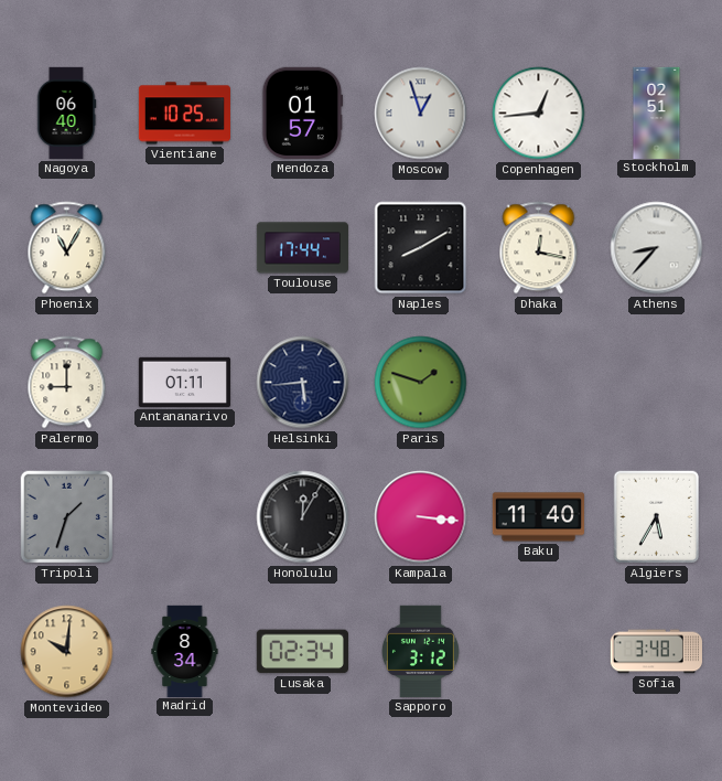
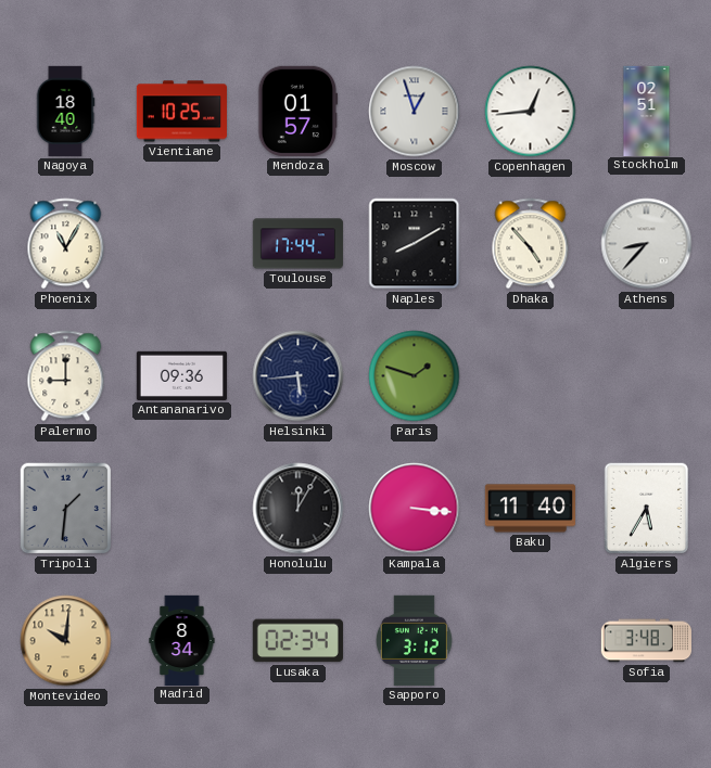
Nagoya: 06:40 -> 18:40
Dhaka: 12:17 -> 4:53
Antananarivo: 01:11 -> 09:36
Tripoli: 1:33 -> 1:31
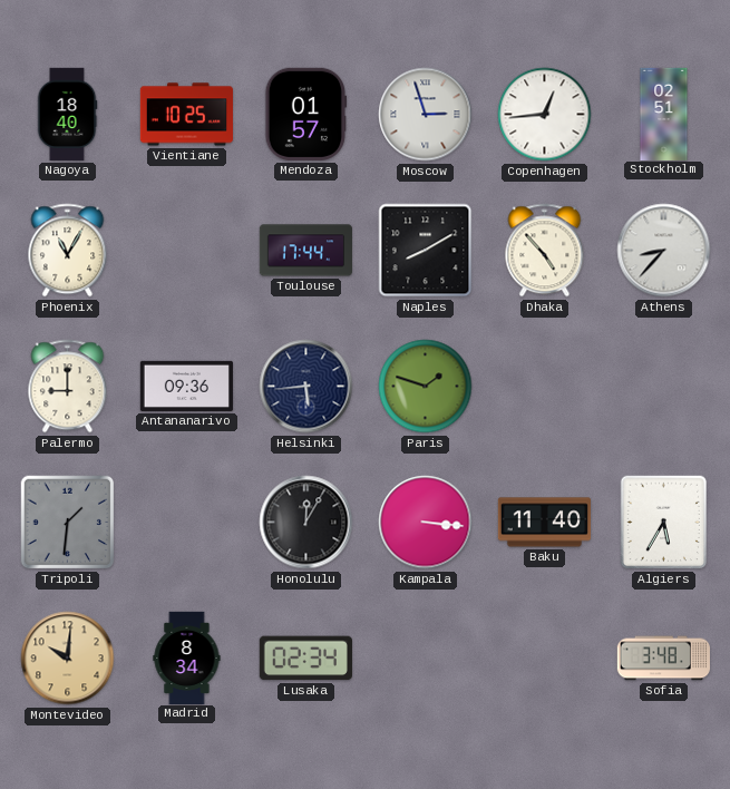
Moscow: 12:57 -> 2:57
Sapporo: 3:12 -> none
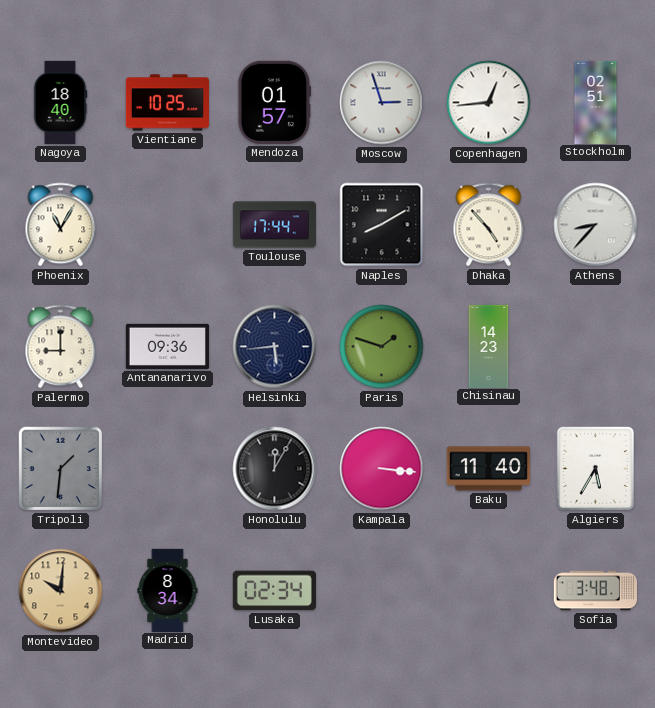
Chisinau: none -> 14:23
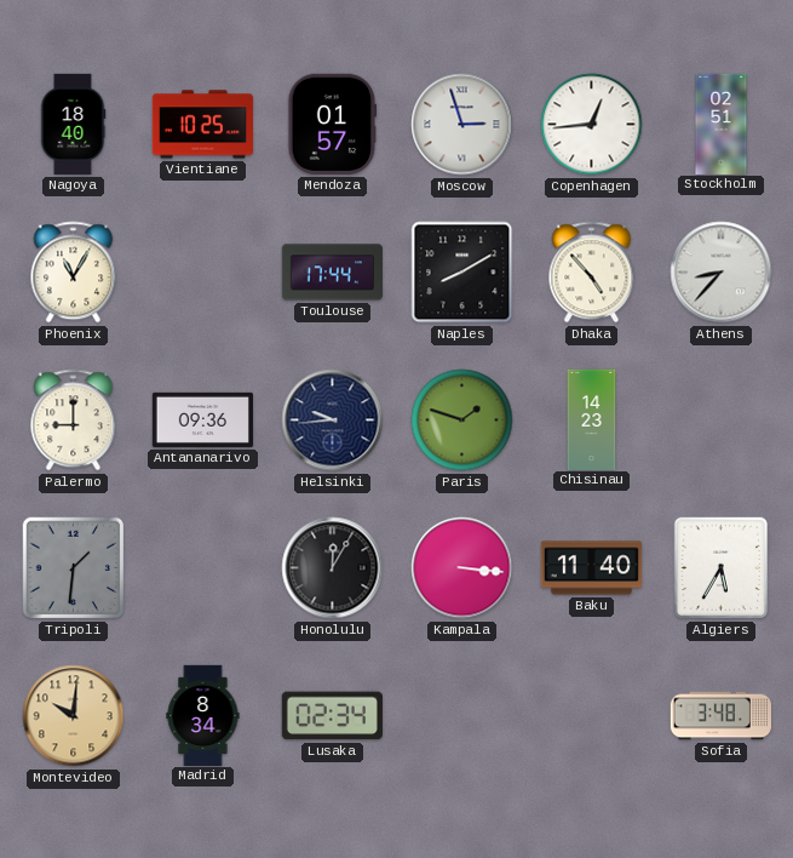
Helsinki: 5:44 -> 9:44
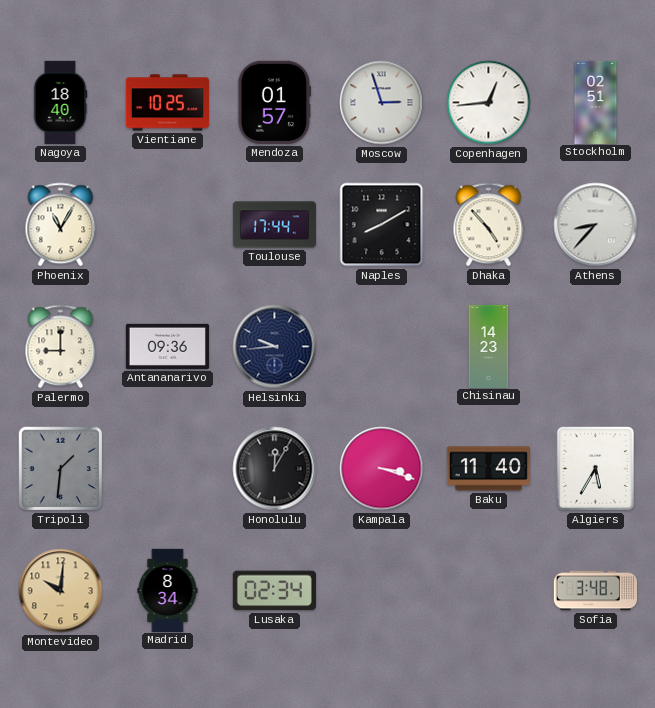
Paris: 1:48 -> none
Kampala: 3:16 -> 3:18
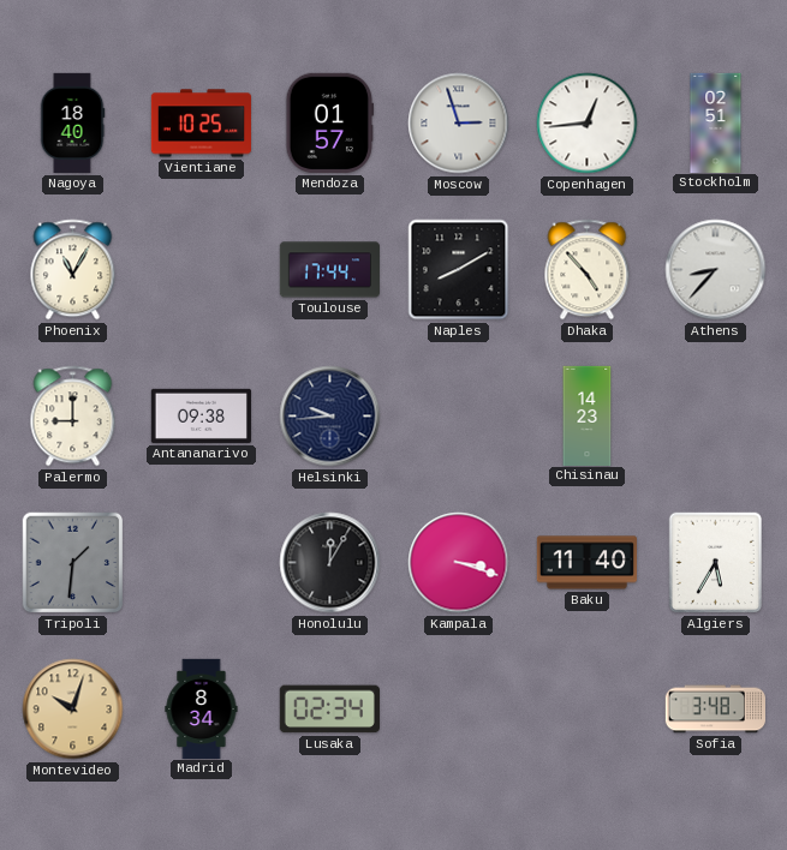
Antananarivo: 09:36 -> 09:38
Montevideo: 10:01 -> 10:03
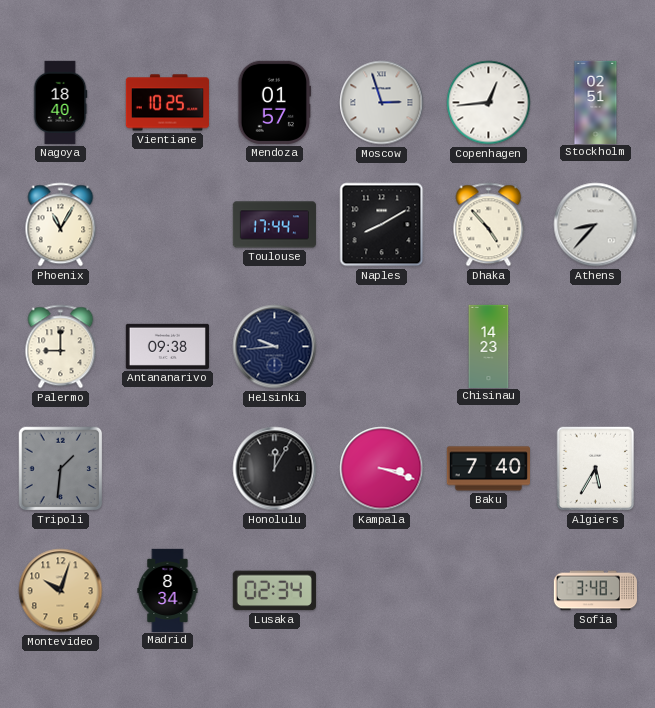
Baku: 11:40 -> 7:40
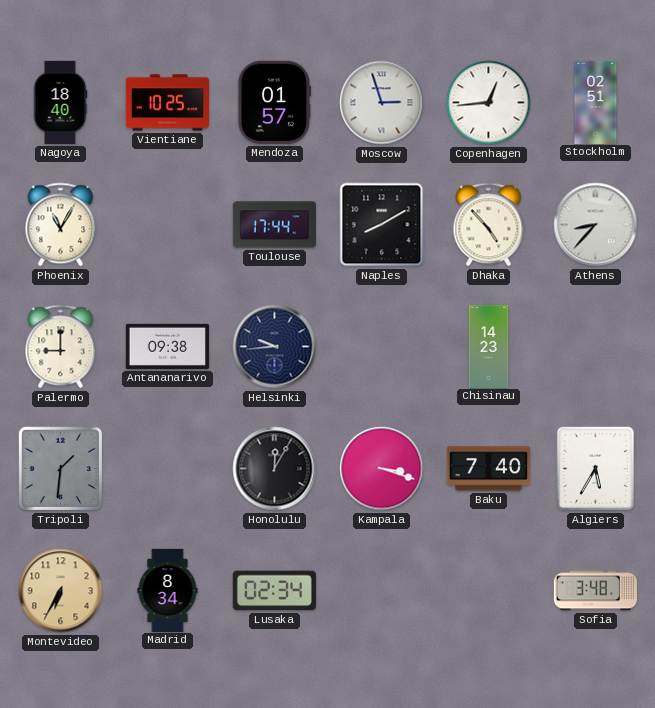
Montevideo: 10:03 -> 6:35
